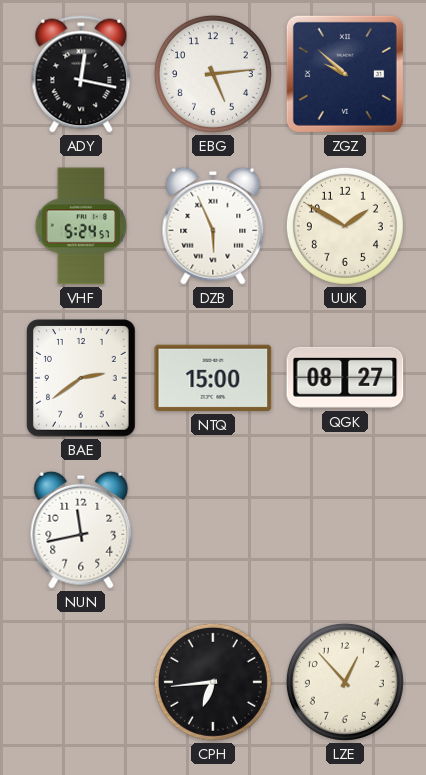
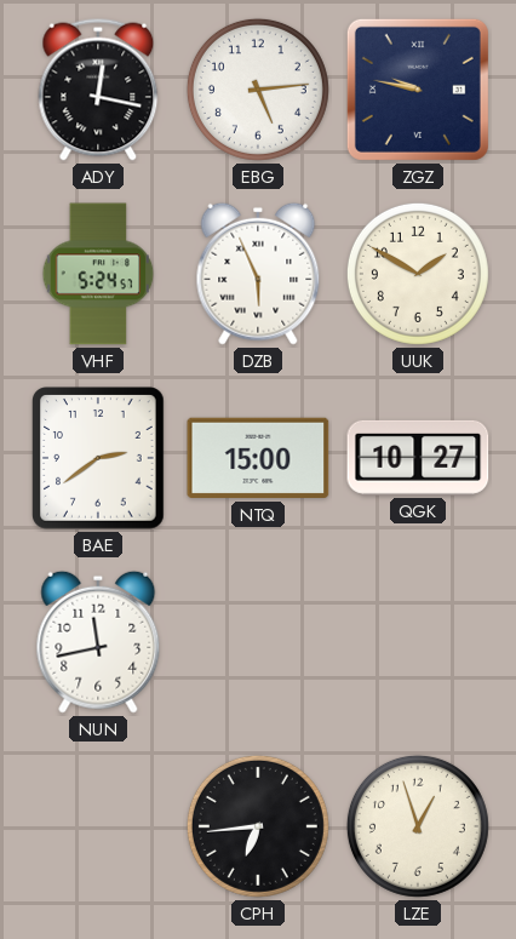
ZGZ: 9:52 -> 9:47
QGK: 08:27 -> 10:27
LZE: 12:53 -> 12:57
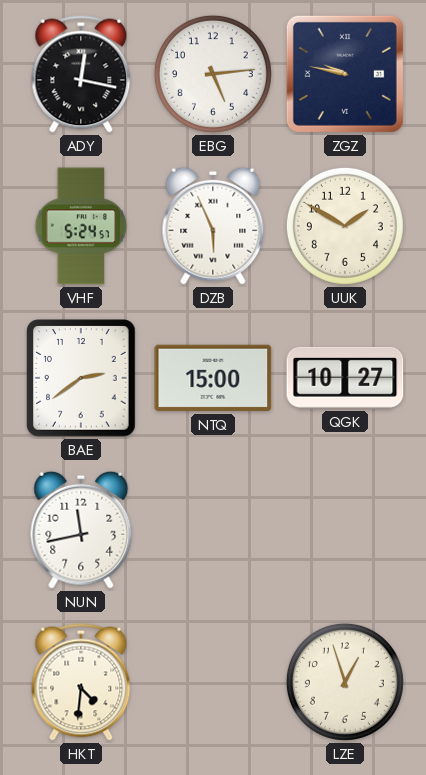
HKT: none -> 4:31
CPH: 6:44 -> none
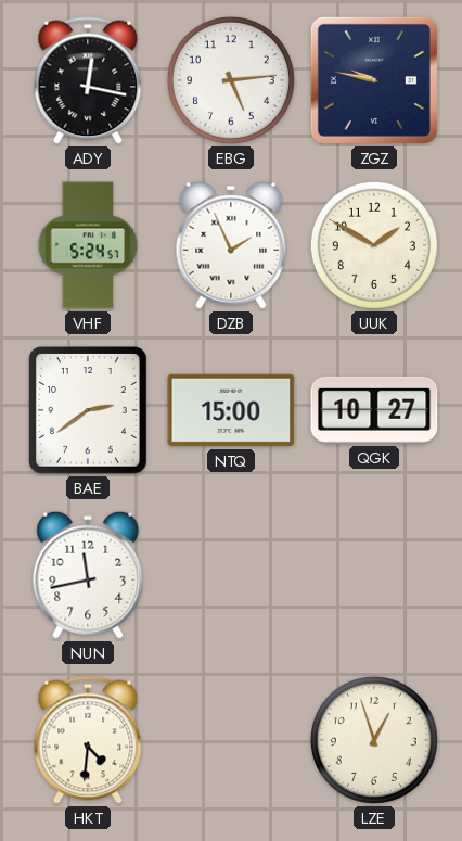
DZB: 5:56 -> 1:56
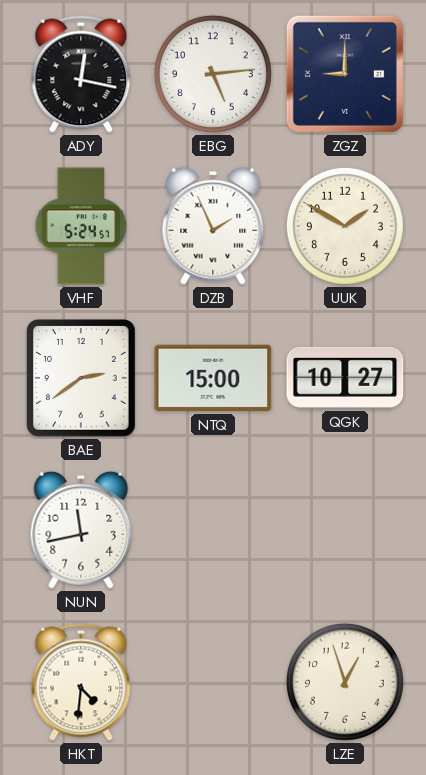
ZGZ: 9:47 -> 9:00
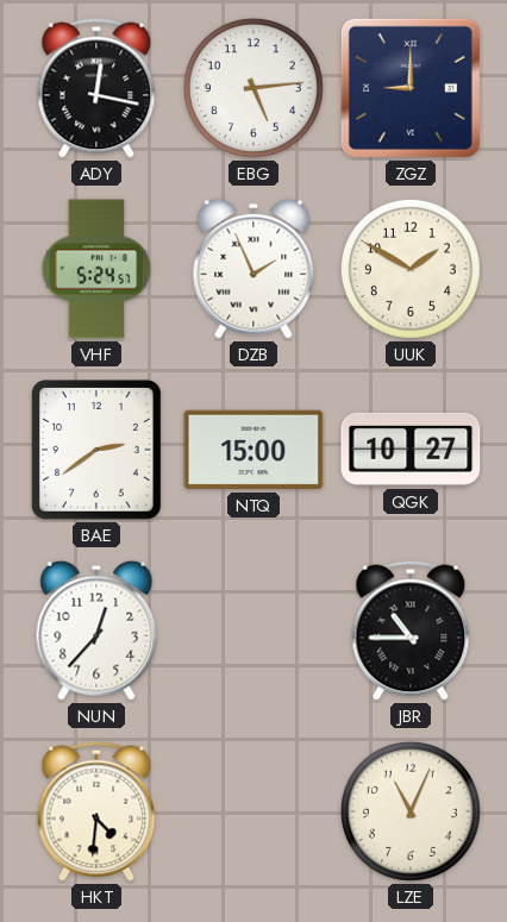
NUN: 11:43 -> 12:37
JBR: none -> 10:45
LZE: 12:57 -> 11:04
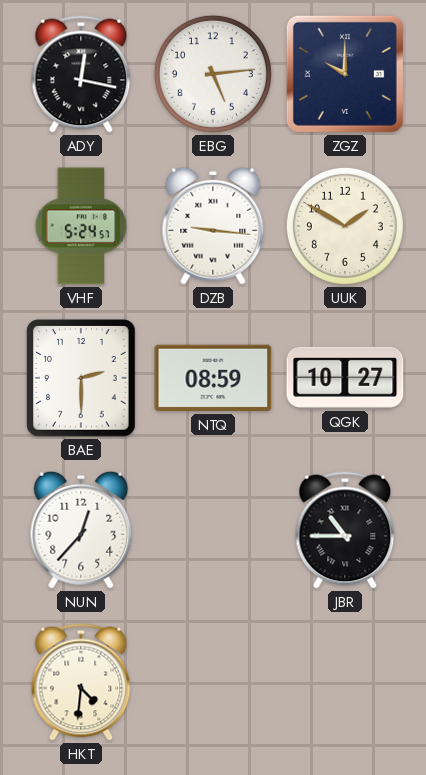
ZGZ: 9:00 -> 10:00
DZB: 1:56 -> 9:16
BAE: 2:39 -> 2:30
NTQ: 15:00 -> 08:59
LZE: 11:04 -> none
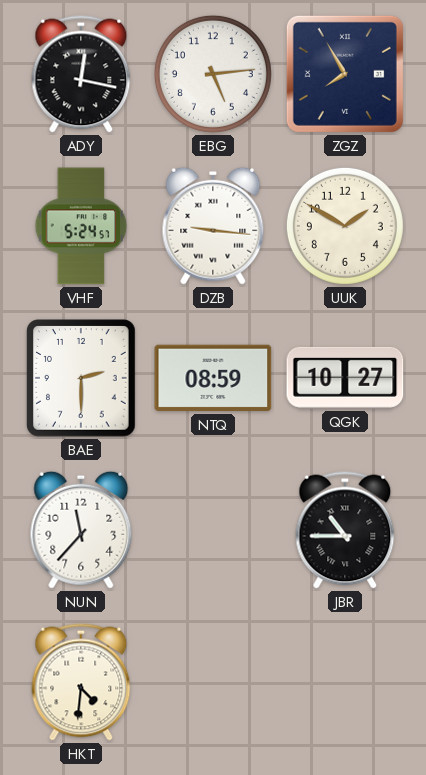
ZGZ: 10:00 -> 7:55
NUN: 12:37 -> 11:37
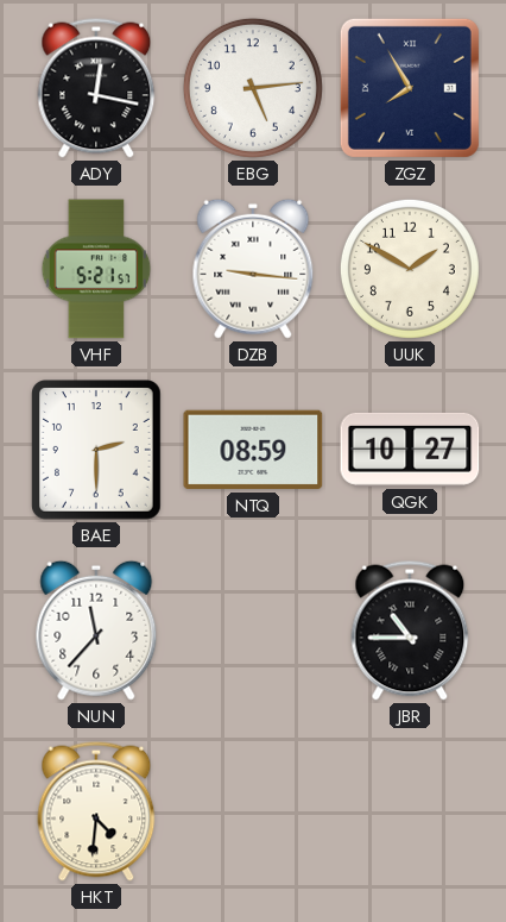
VHF: 5:24 -> 5:21
